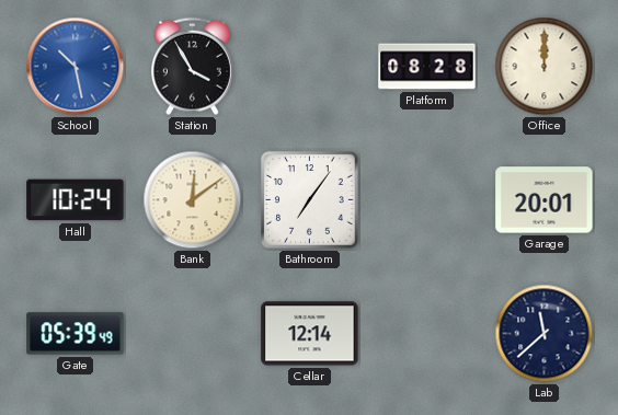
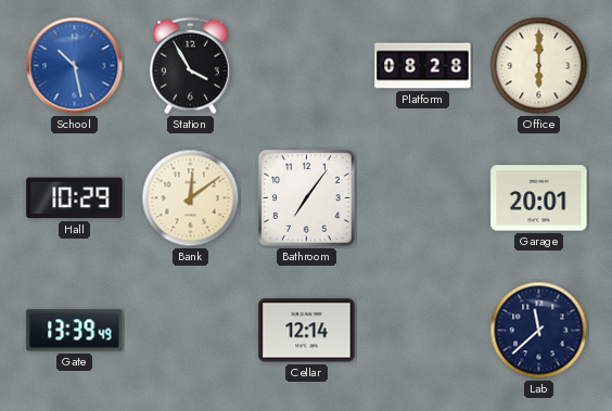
Office: 12:00 -> 6:00
Hall: 10:24 -> 10:29
Gate: 05:39 -> 13:39
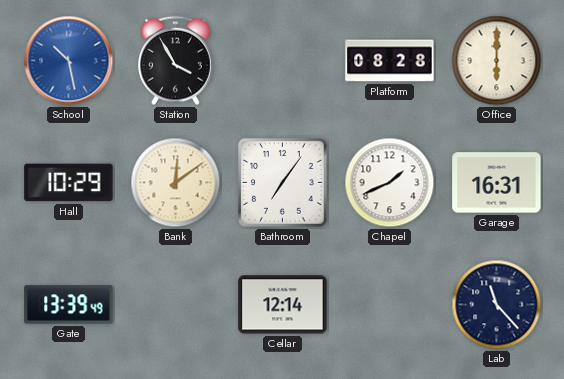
Chapel: none -> 1:41
Garage: 20:01 -> 16:31
Lab: 11:38 -> 11:23
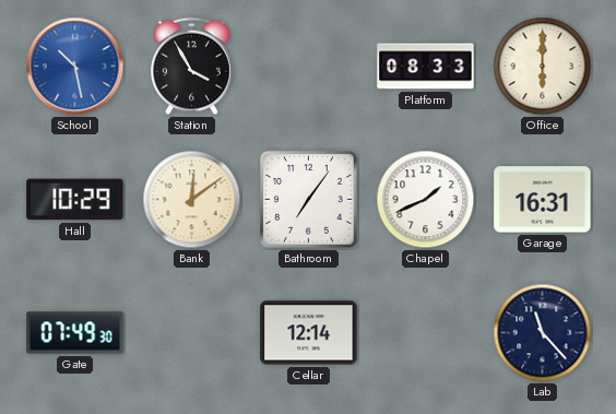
Platform: 08:28 -> 08:33
Gate: 13:39 -> 07:49
